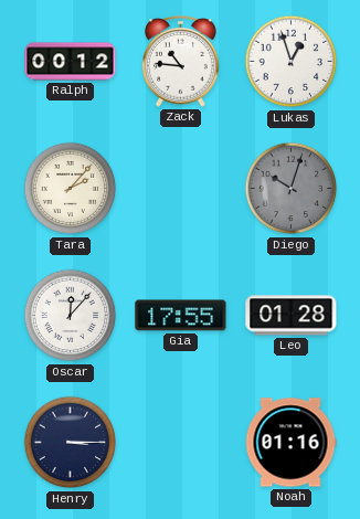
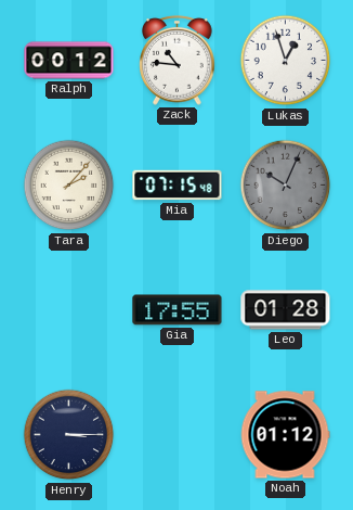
Mia: none -> 07:15
Diego: 10:03 -> 10:04
Oscar: 12:07 -> none
Noah: 01:16 -> 01:12
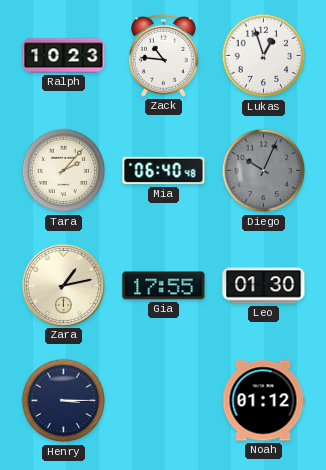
Ralph: 00:12 -> 10:23
Mia: 07:15 -> 06:40
Zara: none -> 1:13
Leo: 01:28 -> 01:30
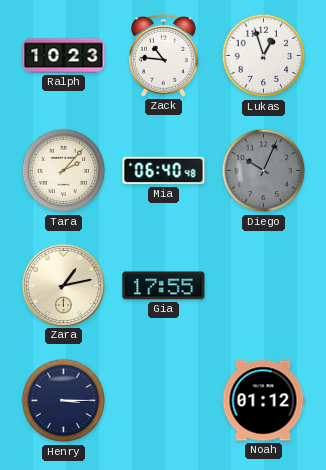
Leo: 01:30 -> none
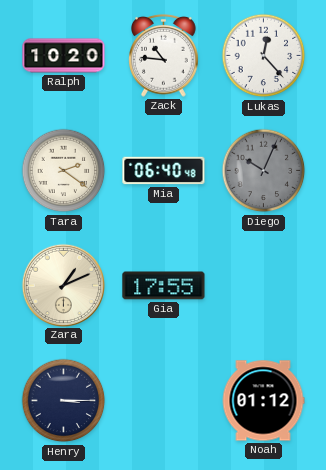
Ralph: 10:23 -> 10:20
Lukas: 12:57 -> 12:23
Tara: 2:07 -> 2:21
Zara: 1:13 -> 1:11
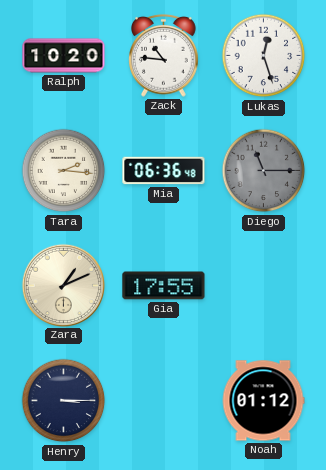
Lukas: 12:23 -> 12:27
Tara: 2:21 -> 2:16
Mia: 06:40 -> 06:36
Diego: 10:04 -> 11:15
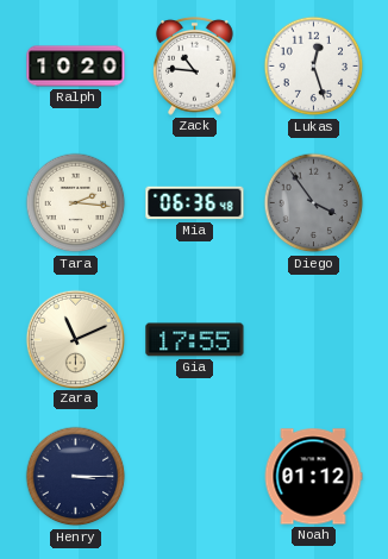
Diego: 11:15 -> 3:54
Zara: 1:11 -> 11:11
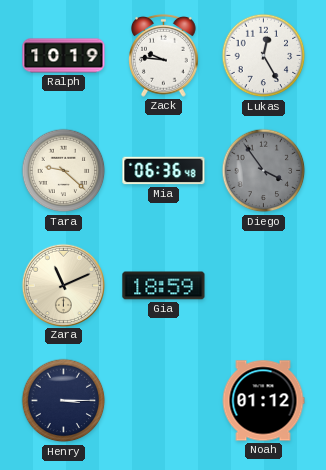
Ralph: 10:20 -> 10:19
Zack: 10:46 -> 9:46
Lukas: 12:27 -> 12:25
Tara: 2:16 -> 9:22
Gia: 17:55 -> 18:59
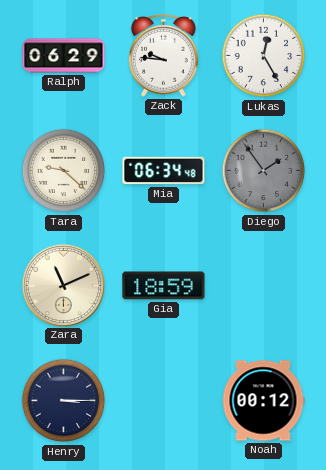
Ralph: 10:19 -> 06:29
Mia: 06:36 -> 06:34
Diego: 3:54 -> 1:54
Noah: 01:12 -> 00:12
